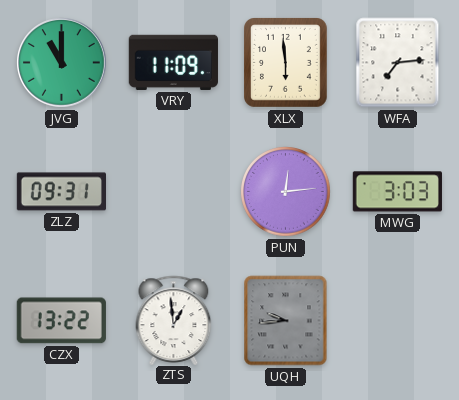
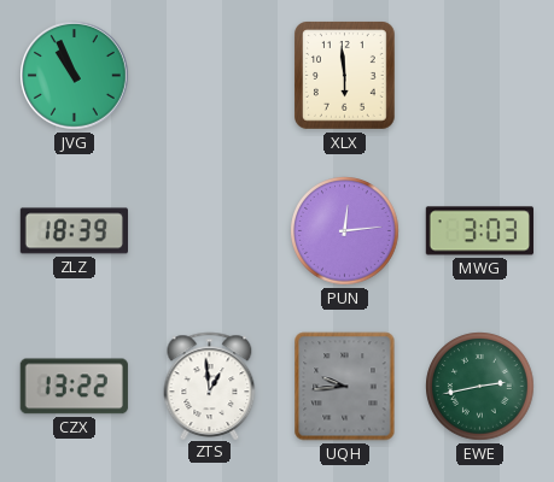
JVG: 11:00 -> 10:56
VRY: 11:09 -> none
WFA: 7:14 -> none
ZLZ: 09:31 -> 18:39
EWE: none -> 2:43
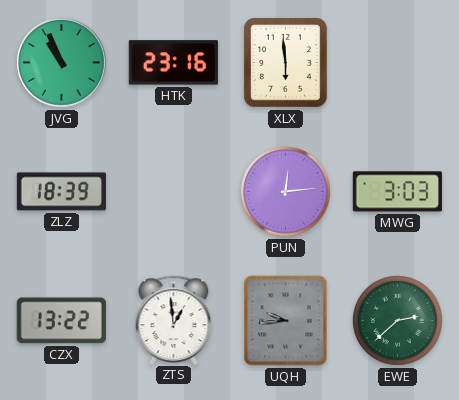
HTK: none -> 23:16
EWE: 2:43 -> 2:38
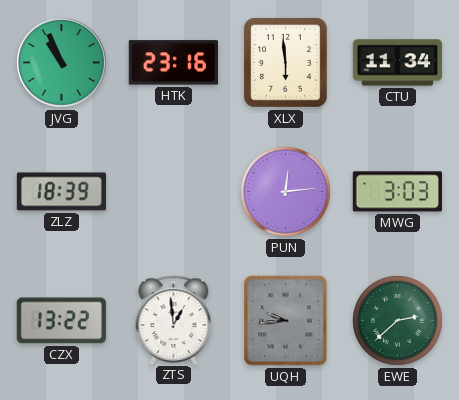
CTU: none -> 11:34
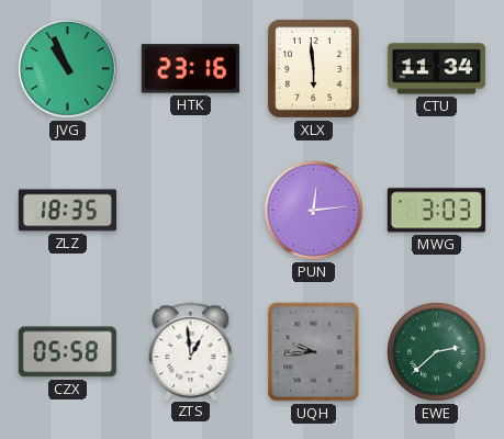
ZLZ: 18:39 -> 18:35
CZX: 13:22 -> 05:58
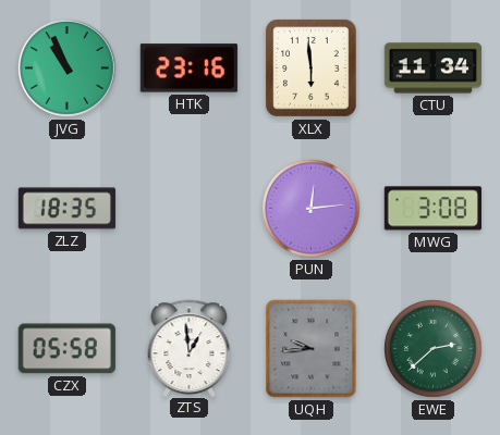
MWG: 3:03 -> 3:08
